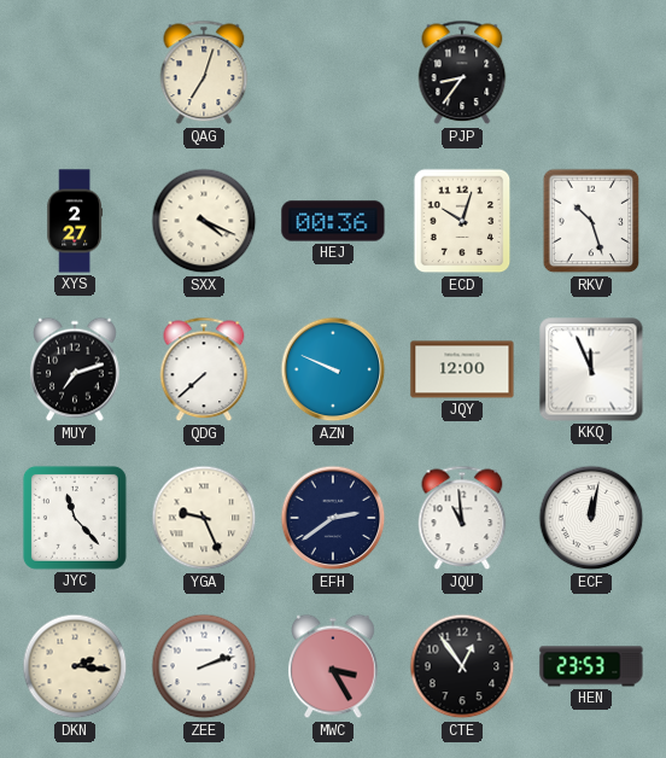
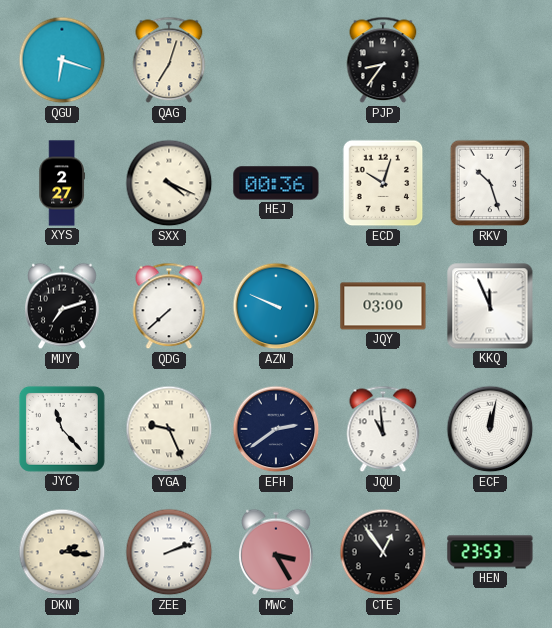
QGU: none -> 6:18
JQY: 12:00 -> 03:00
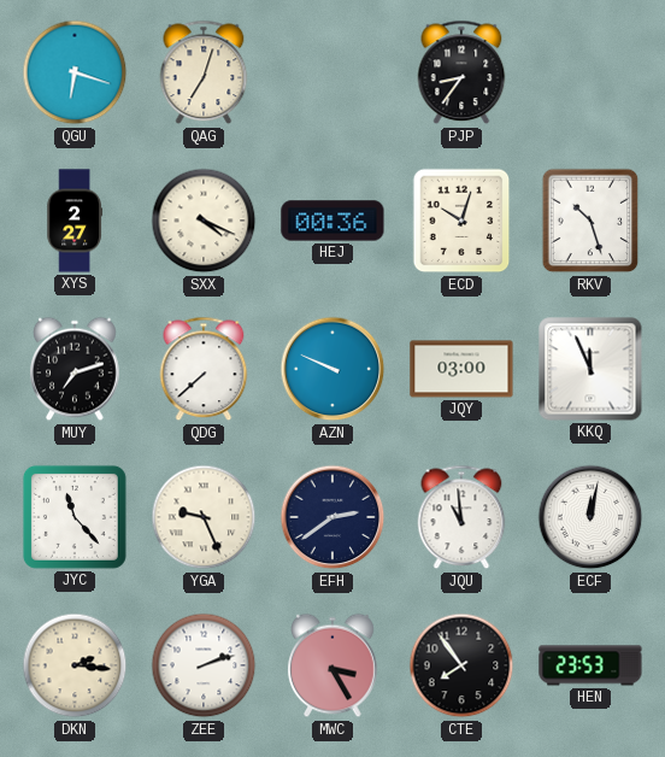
CTE: 12:54 -> 7:54
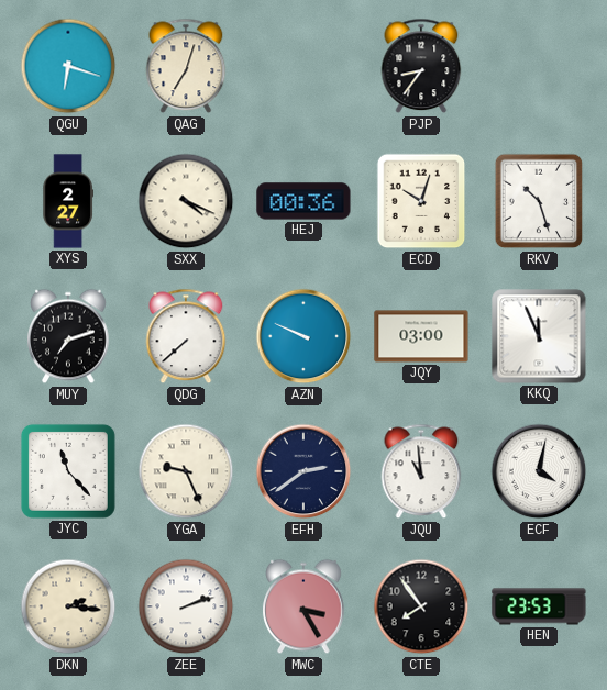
ECF: 12:02 -> 4:02
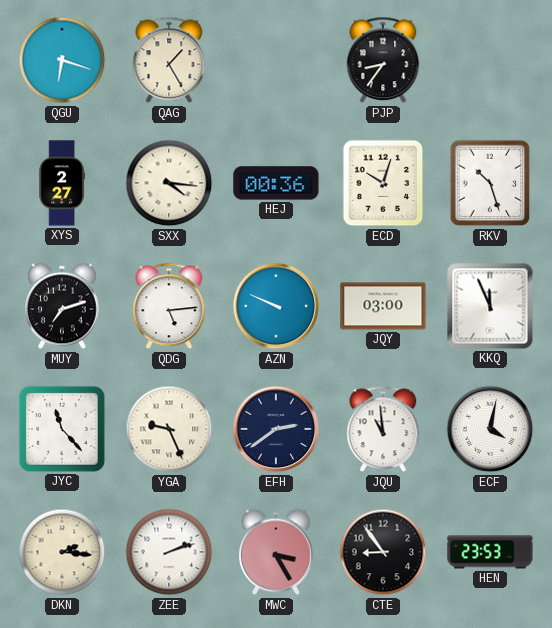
QAG: 7:03 -> 1:25
SXX: 4:19 -> 4:16
QDG: 7:38 -> 5:14
CTE: 7:54 -> 8:54
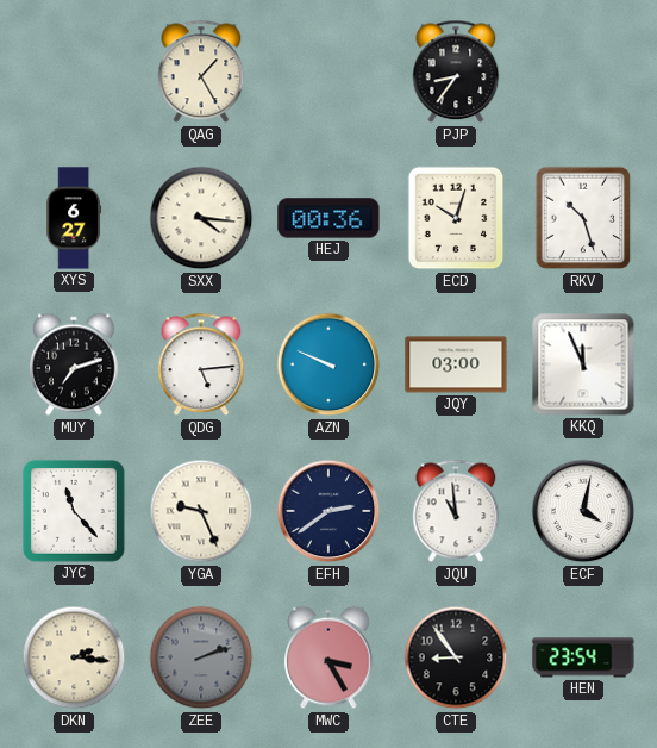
QGU: 6:18 -> none
XYS: 2:27 -> 6:27
ZEE dial: white -> grey
HEN: 23:53 -> 23:54
